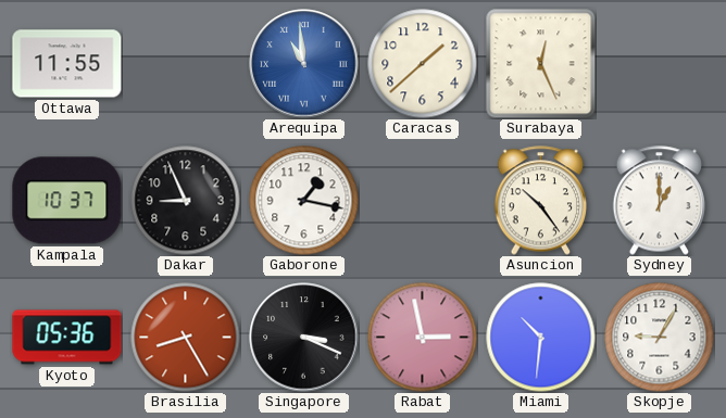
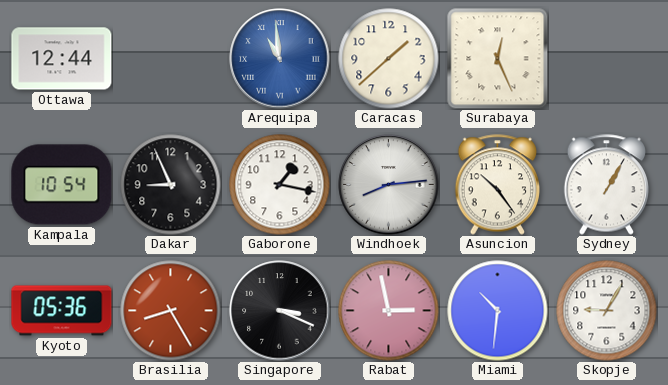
Ottawa: 11:55 -> 12:44
Kampala: 10:37 -> 10:54
Windhoek: none -> 8:14
Sydney: 1:00 -> 1:05
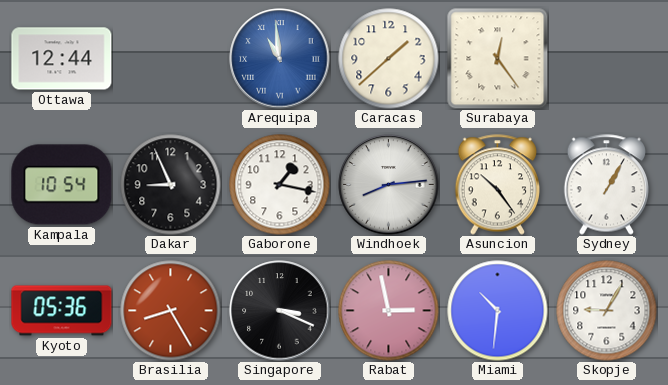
Surabaya: 12:26 -> 12:24
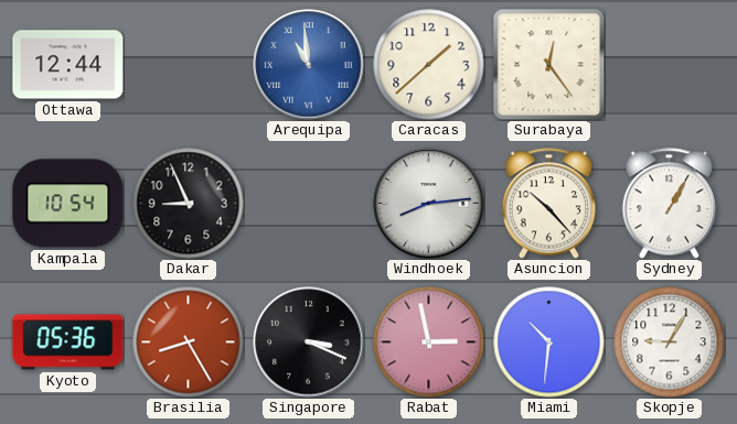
Gaborone: 1:17 -> none
Asuncion: 10:24 -> 10:23
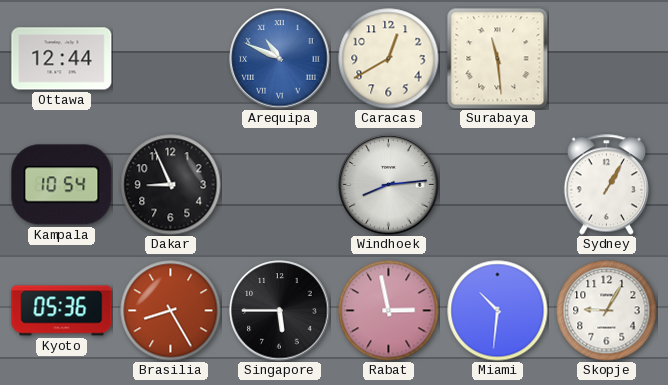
Arequipa: 10:59 -> 10:49
Caracas: 1:38 -> 12:40
Surabaya: 12:24 -> 11:29
Asuncion: 10:23 -> none
Singapore: 3:19 -> 5:45
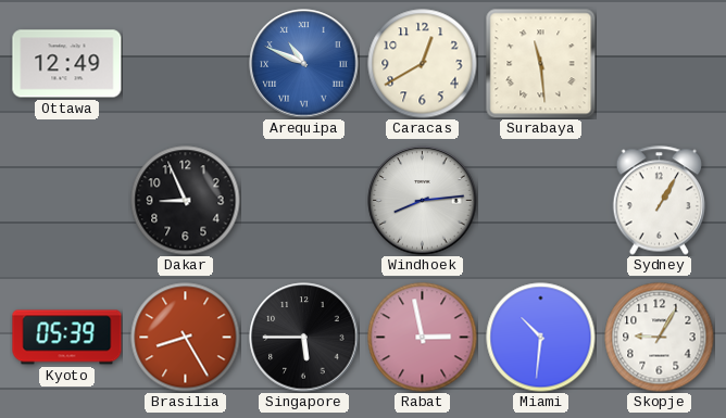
Ottawa: 12:44 -> 12:49
Kampala: 10:54 -> none
Kyoto: 05:36 -> 05:39
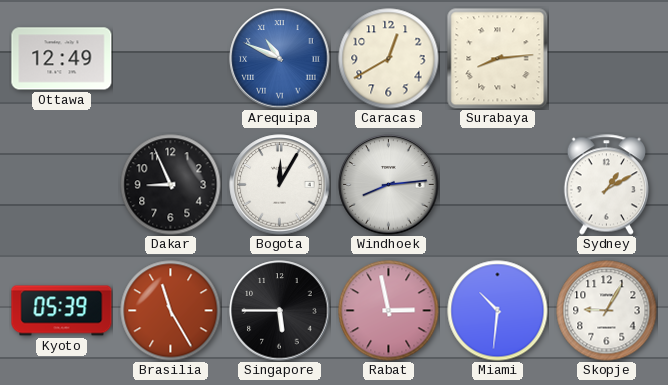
Surabaya: 11:29 -> 8:14
Bogota: none -> 12:05
Sydney: 1:05 -> 1:10
Brasilia: 8:25 -> 11:25
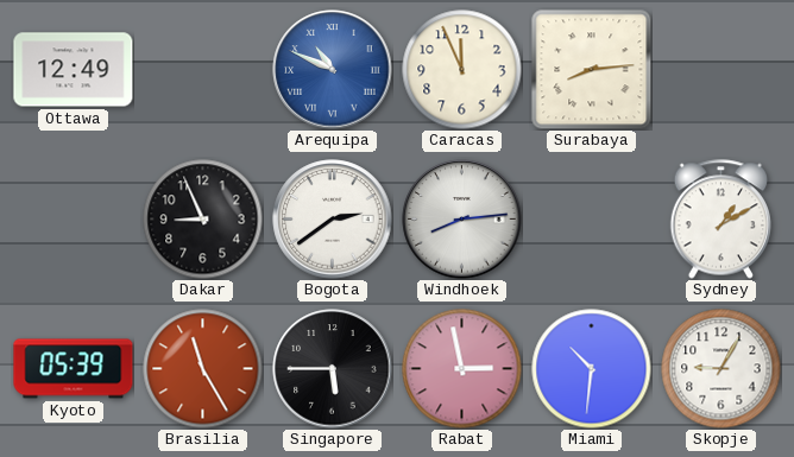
Caracas: 12:40 -> 11:56
Bogota: 12:05 -> 2:39
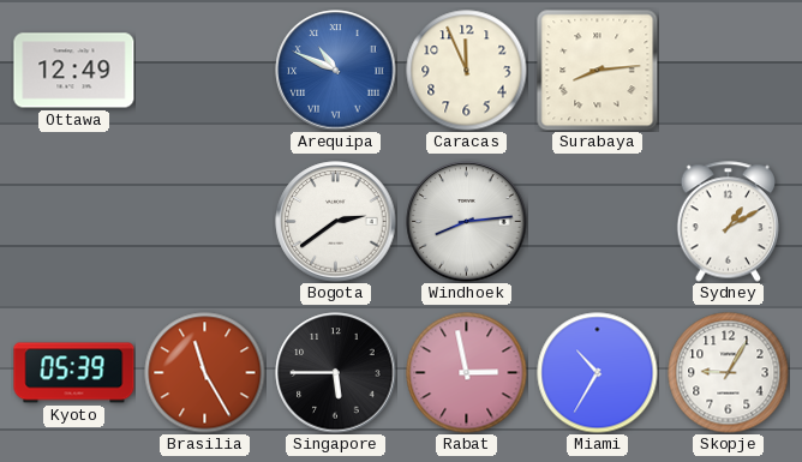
Dakar: 8:56 -> none
Miami: 10:31 -> 10:35
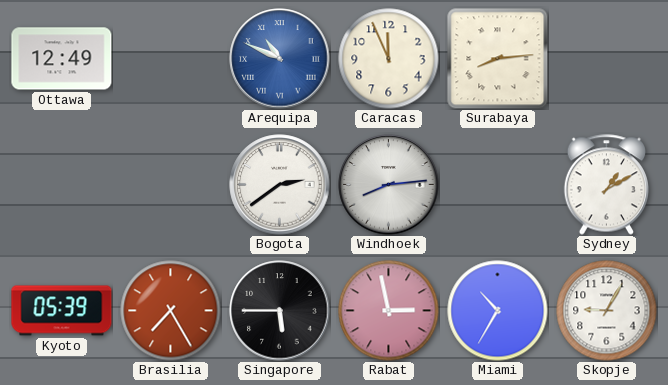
Brasilia: 11:25 -> 7:25
